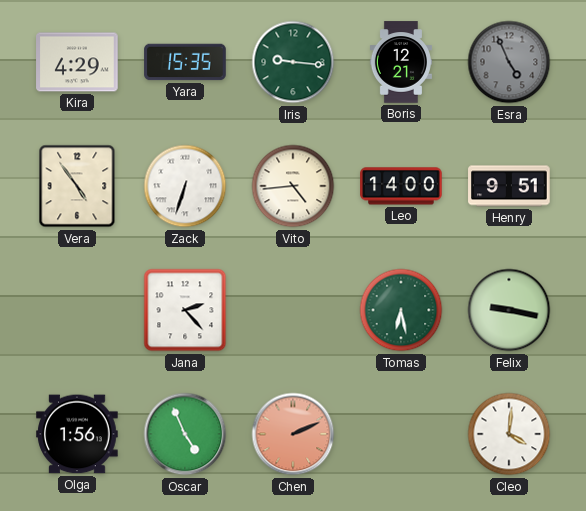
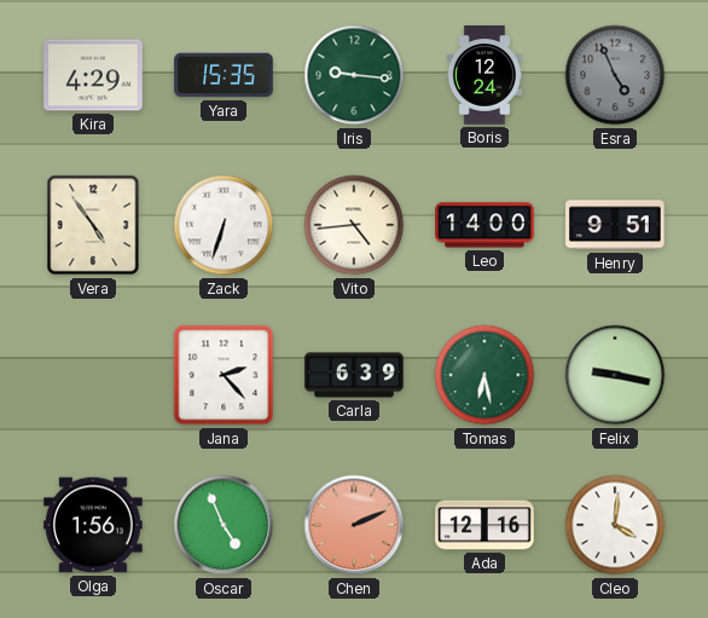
Boris: 12:21 -> 12:24
Carla: none -> 6:39
Ada: none -> 12:16
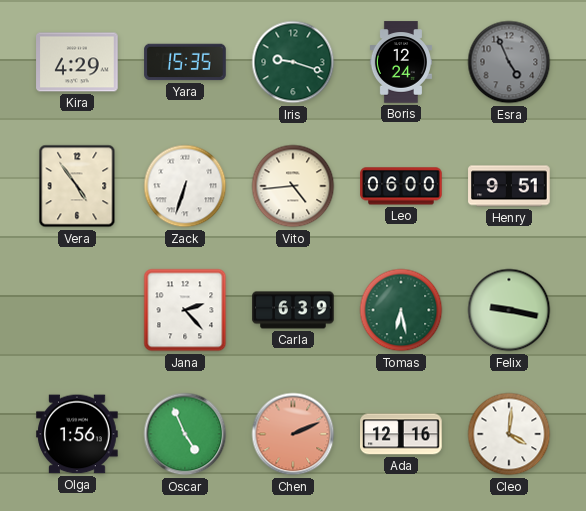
Iris: 9:16 -> 9:18
Leo: 14:00 -> 06:00
